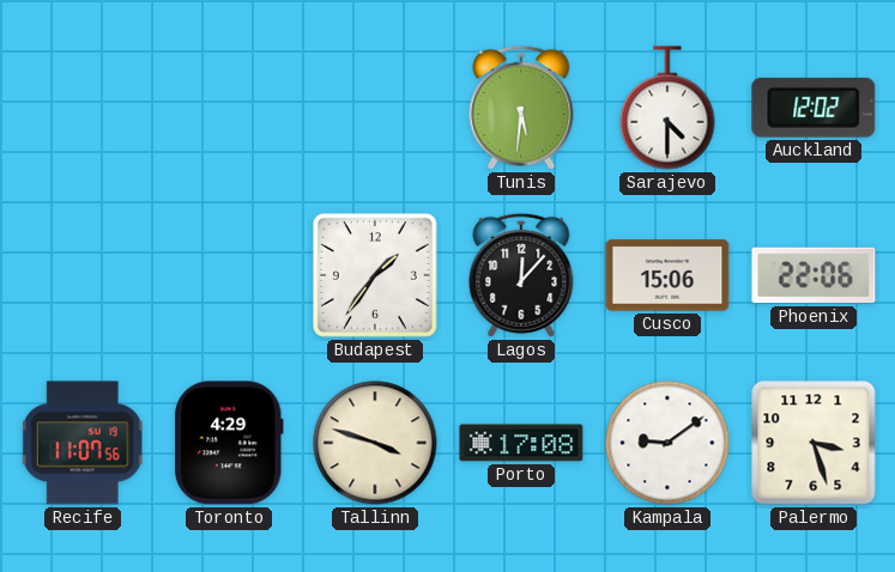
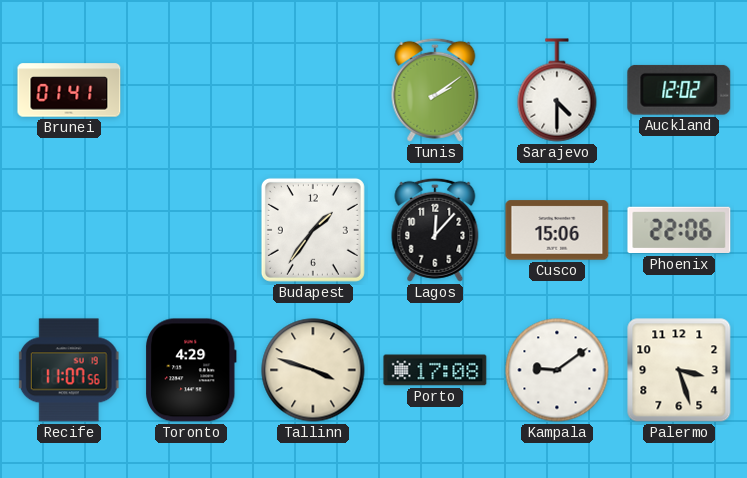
Brunei: none -> 01:41
Tunis: 5:31 -> 2:09
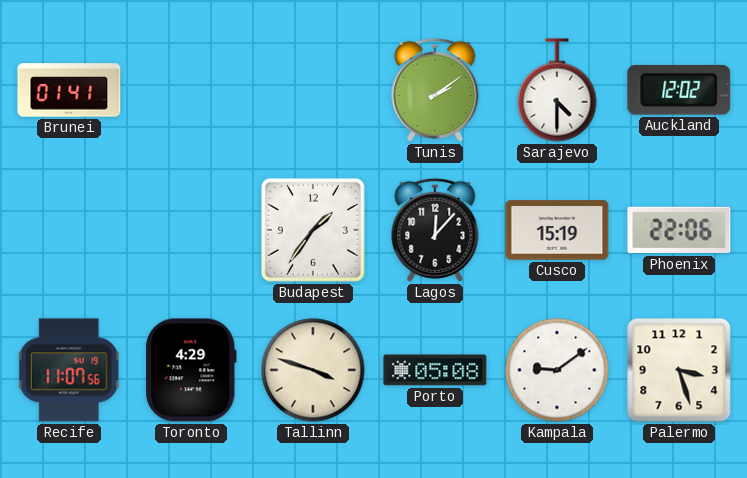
Cusco: 15:06 -> 15:19
Porto: 17:08 -> 05:08
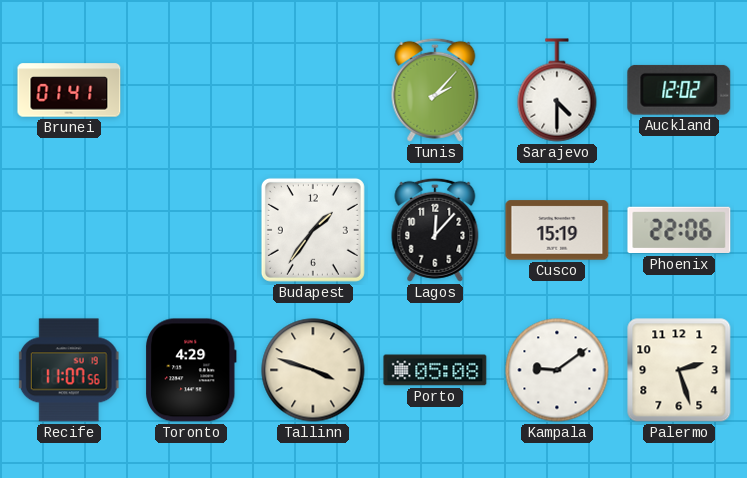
Tunis: 2:09 -> 2:07
Palermo: 3:27 -> 2:27
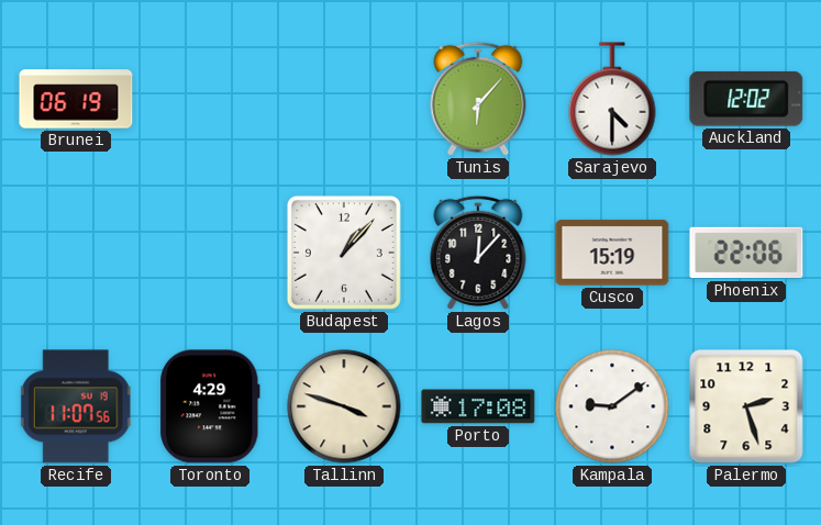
Brunei: 01:41 -> 06:19
Tunis: 2:07 -> 6:07
Budapest: 1:36 -> 1:07
Porto: 05:08 -> 17:08
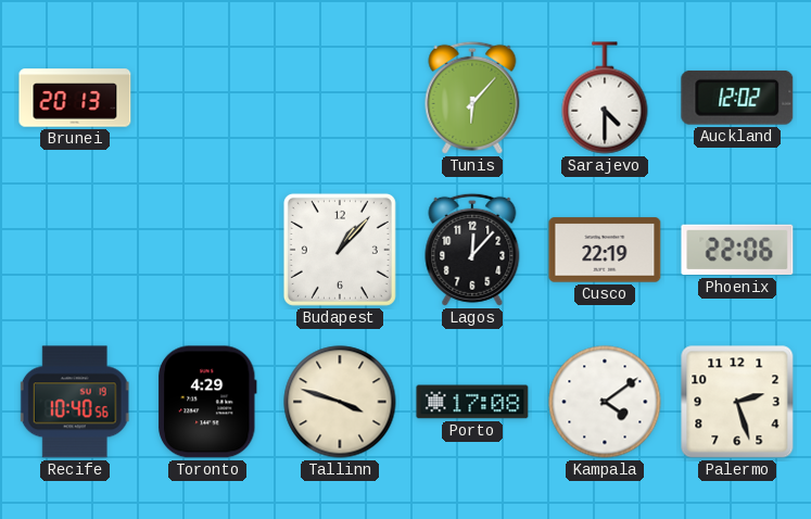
Brunei: 06:19 -> 20:13
Cusco: 15:19 -> 22:19
Recife: 11:07 -> 10:40
Kampala: 9:09 -> 4:09
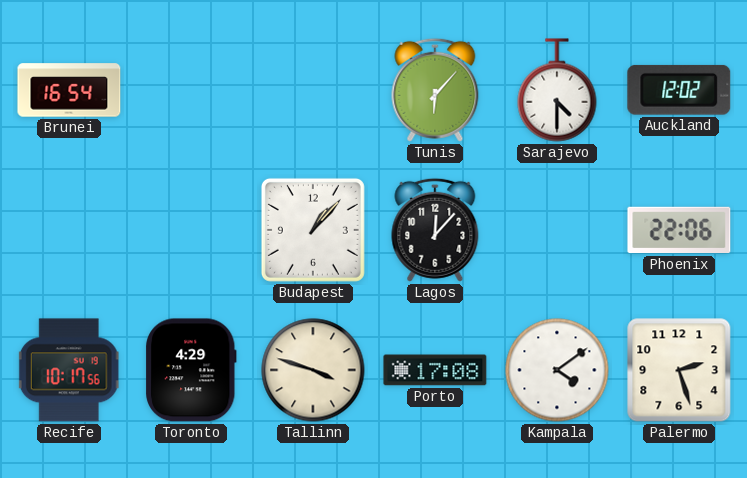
Brunei: 20:13 -> 16:54
Cusco: 22:19 -> none
Recife: 10:40 -> 10:17
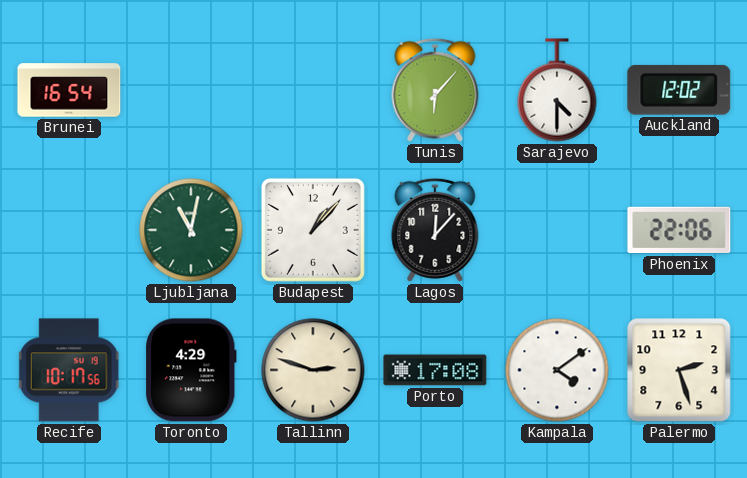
Ljubljana: none -> 11:02
Tallinn: 3:48 -> 2:48
